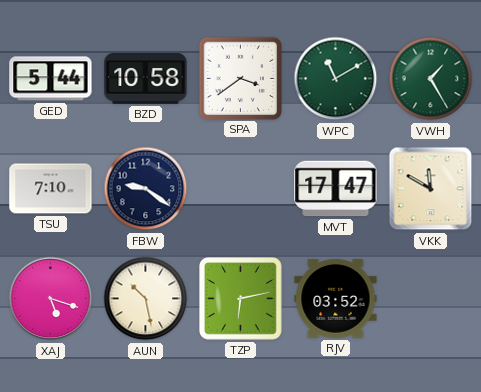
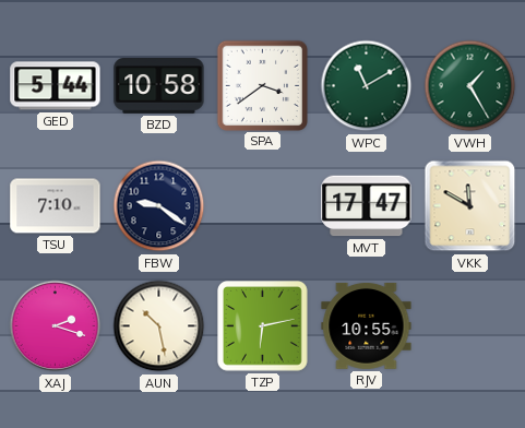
XAJ: 5:18 -> 2:18
RJV: 03:52 -> 10:55
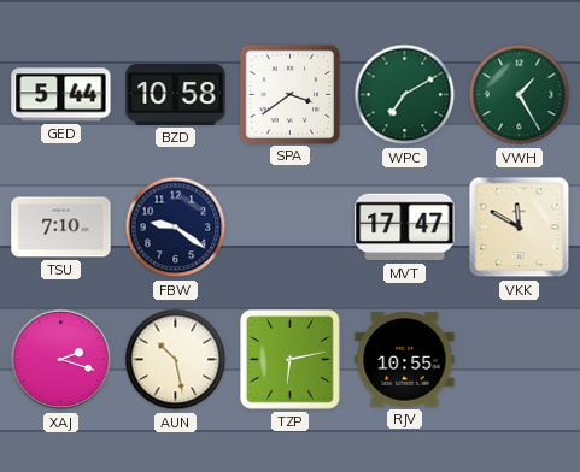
WPC: 11:10 -> 7:10
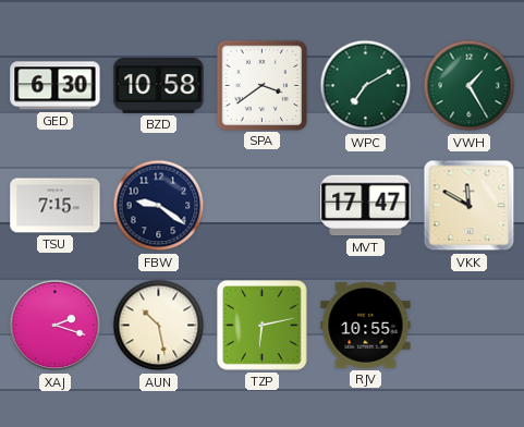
GED: 5:44 -> 6:30
TSU: 7:10 -> 7:15
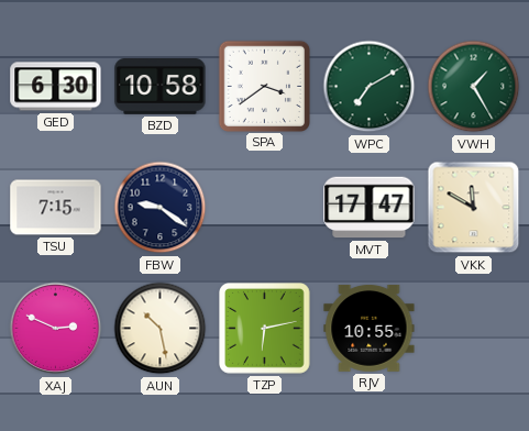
XAJ: 2:18 -> 2:49
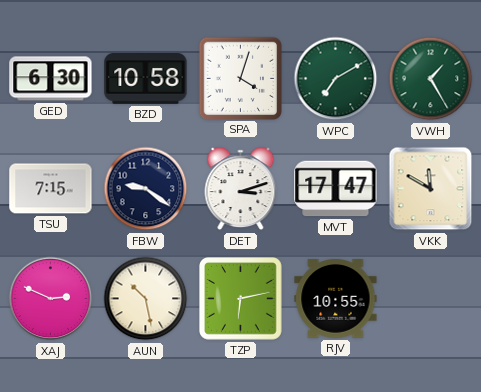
SPA: 3:39 -> 4:03
DET: none -> 3:12
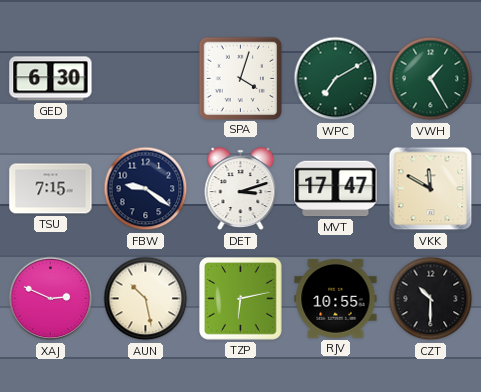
BZD: 10:58 -> none
CZT: none -> 10:30
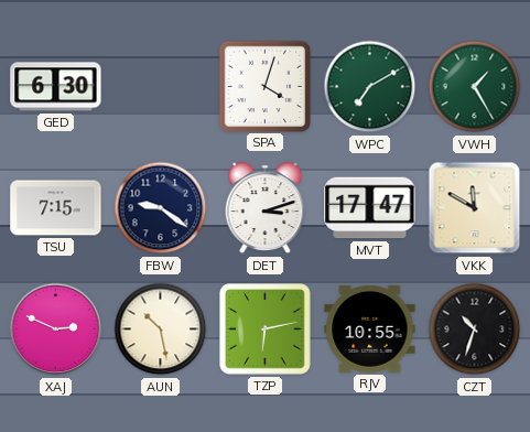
CZT: 10:30 -> 10:33
